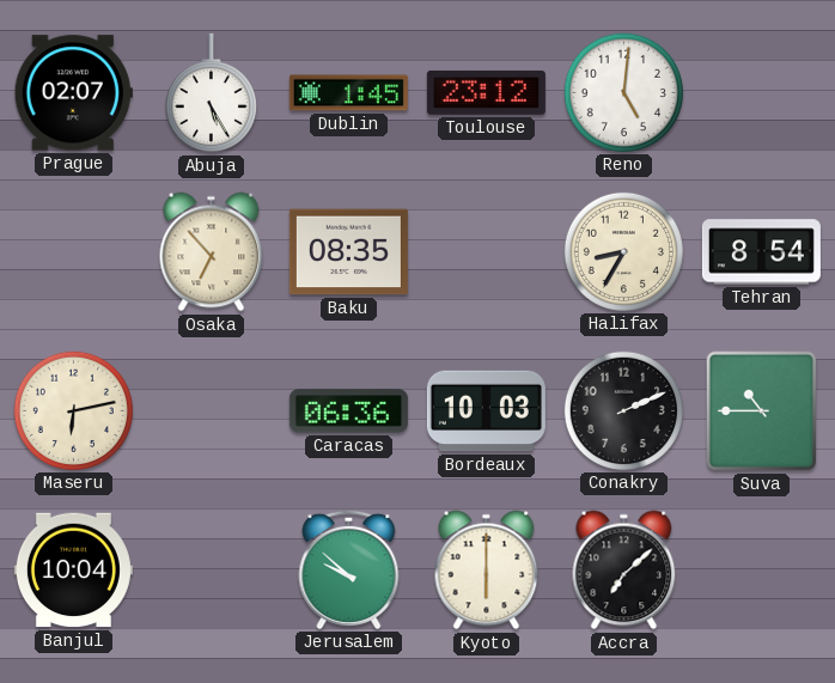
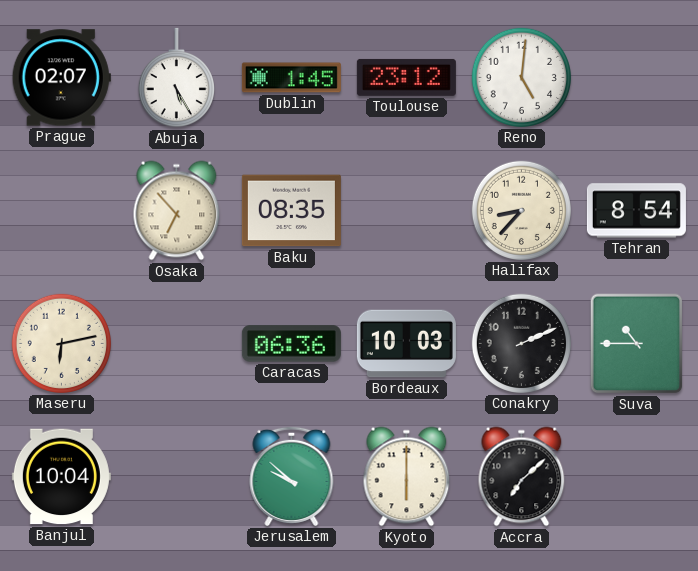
Halifax: 8:35 -> 8:37
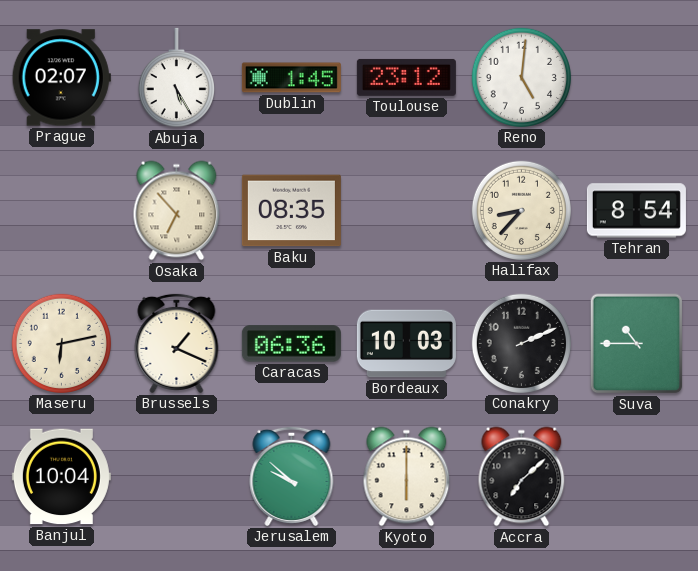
Brussels: none -> 1:19
